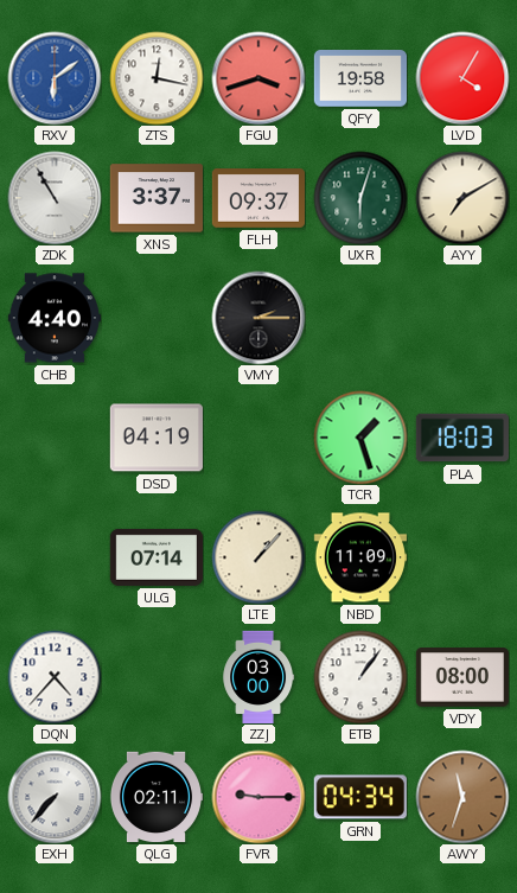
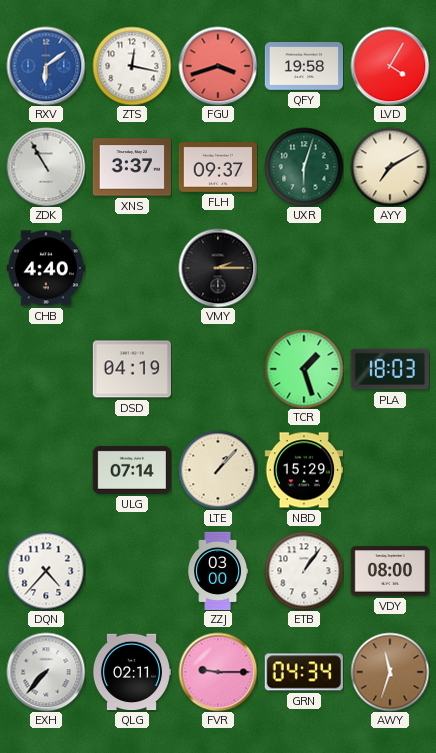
NBD: 11:09 -> 15:29
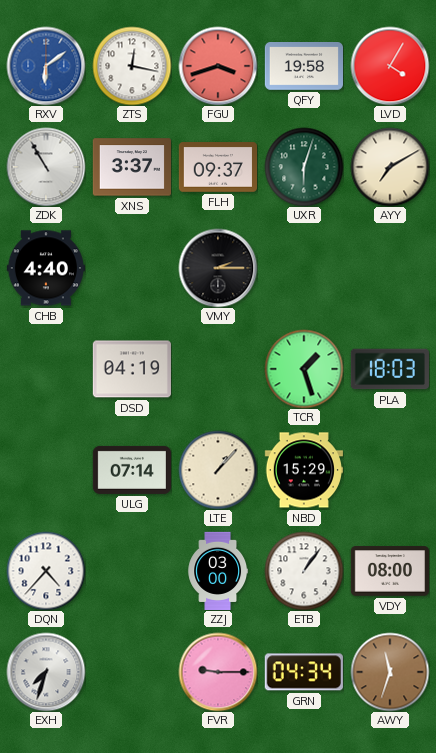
EXH: 7:37 -> 7:33
QLG: 02:11 -> none
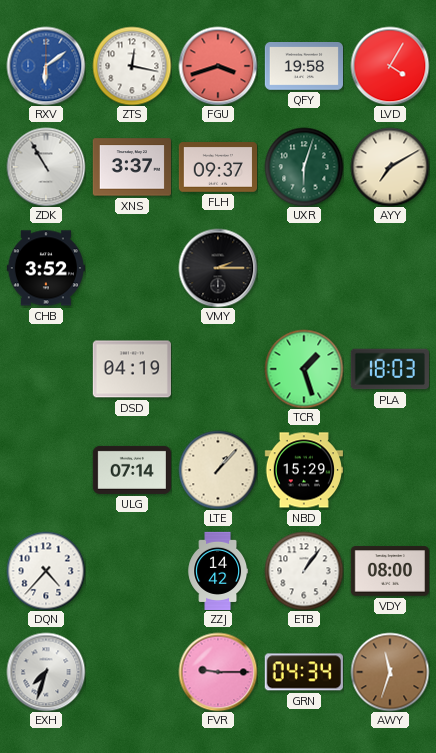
CHB: 4:40 -> 3:52
ZZJ: 03:00 -> 14:42
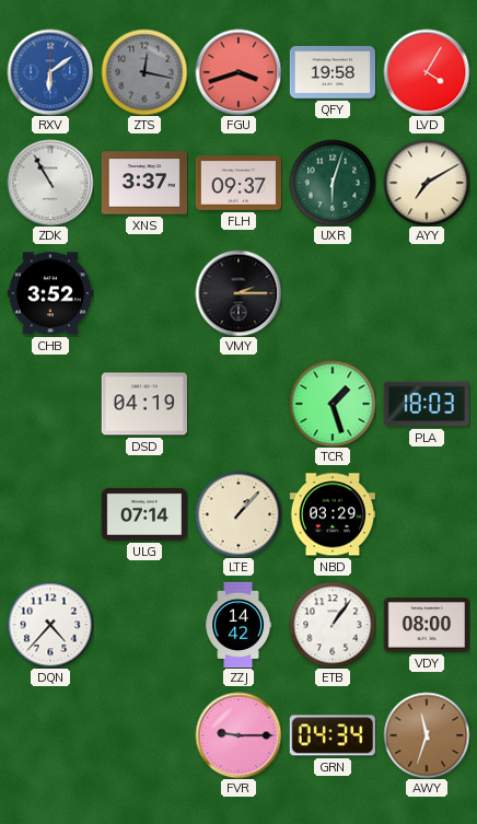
ZTS dial: white -> grey
NBD: 15:29 -> 03:29
EXH: 7:33 -> none
